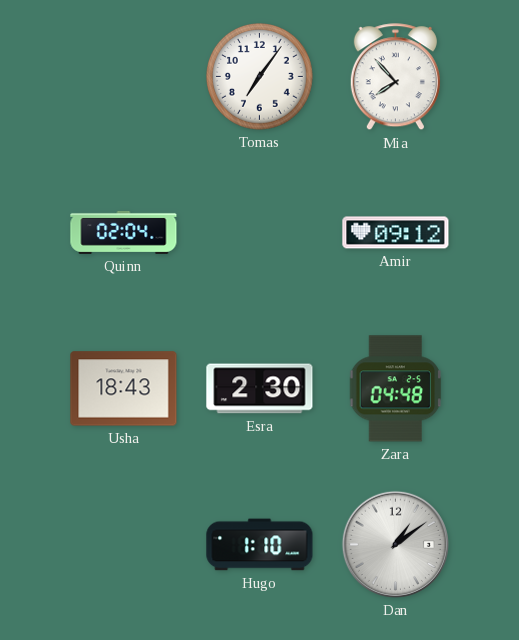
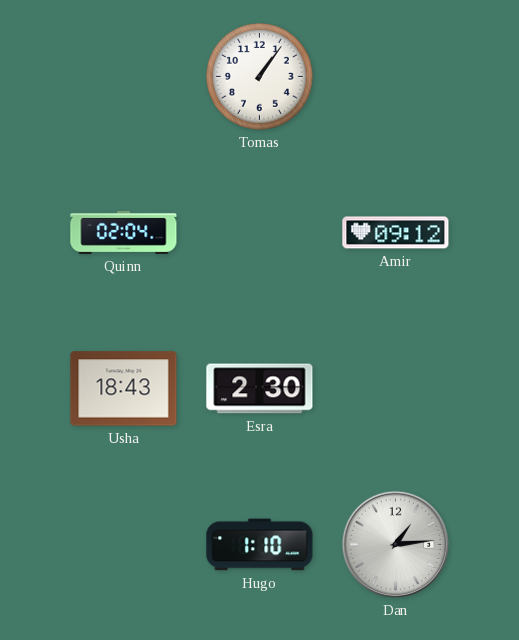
Tomas: 7:06 -> 1:06
Mia: 7:53 -> none
Zara: 04:48 -> none
Dan: 1:09 -> 1:14
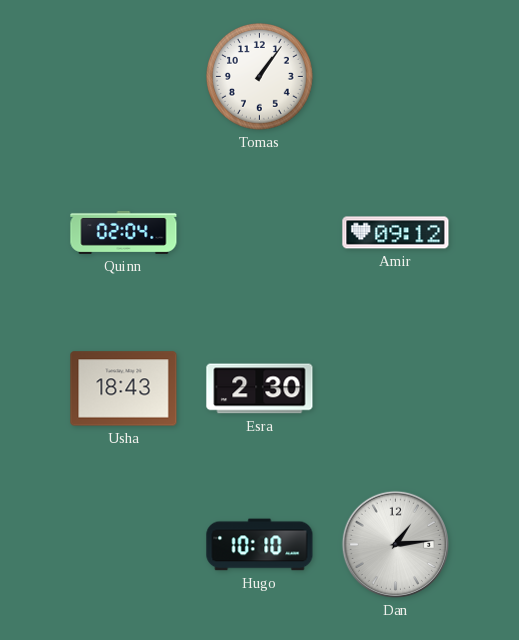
Hugo: 1:10 -> 10:10
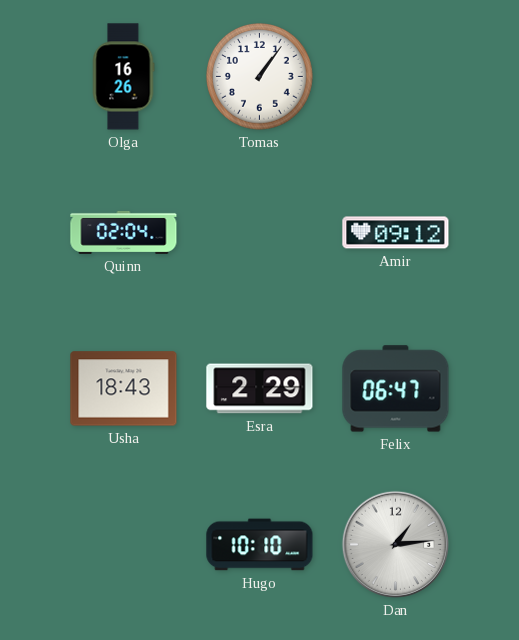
Olga: none -> 16:26
Esra: 2:30 -> 2:29
Felix: none -> 06:47
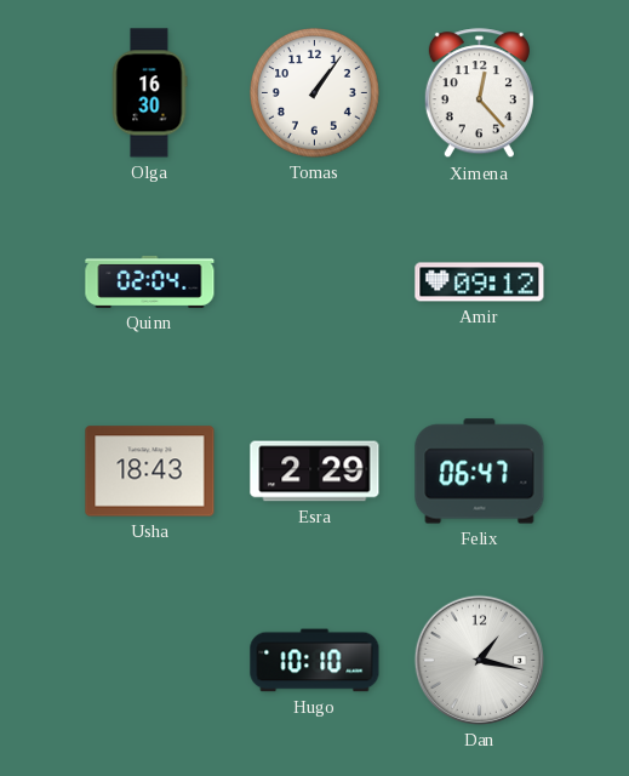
Olga: 16:26 -> 16:30
Ximena: none -> 12:23
Dan: 1:14 -> 1:17
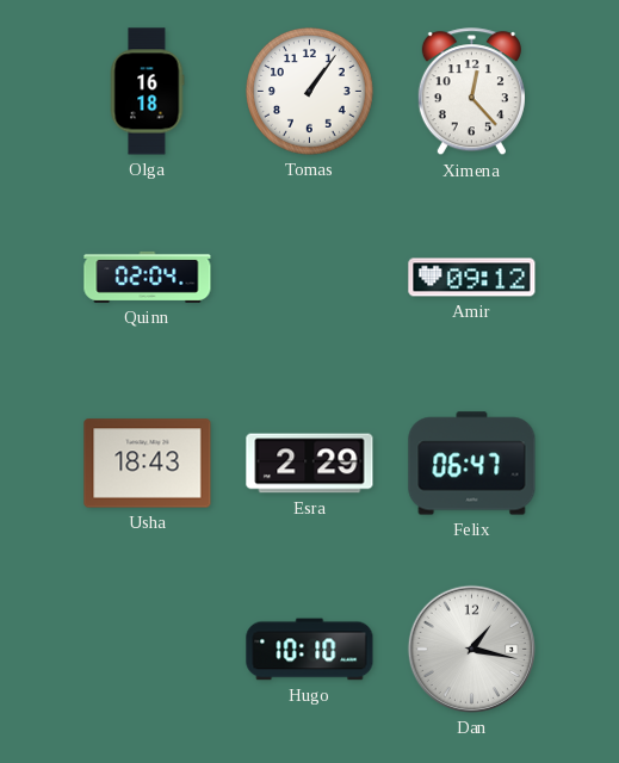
Olga: 16:30 -> 16:18
